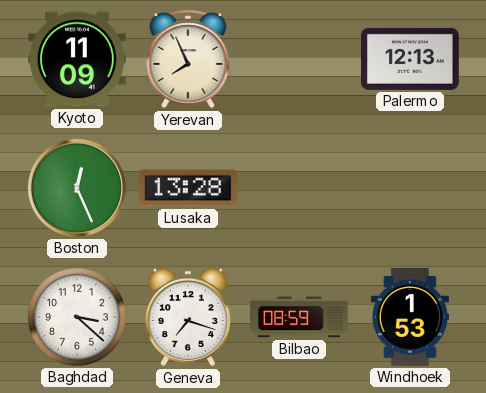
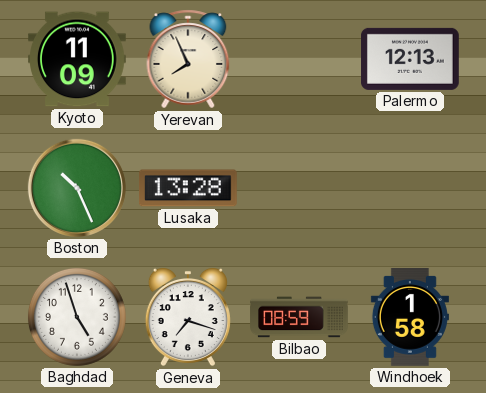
Boston: 12:26 -> 10:26
Baghdad: 3:22 -> 4:57
Windhoek: 1:53 -> 1:58
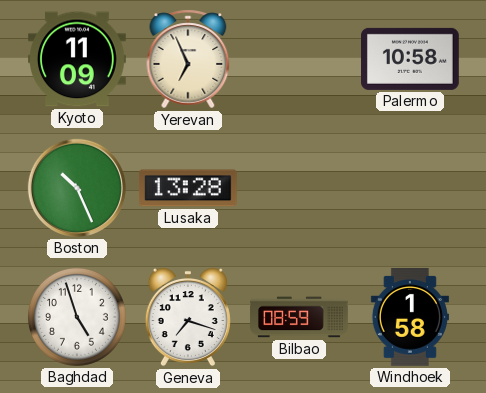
Yerevan: 7:56 -> 6:56
Palermo: 12:13 -> 10:58
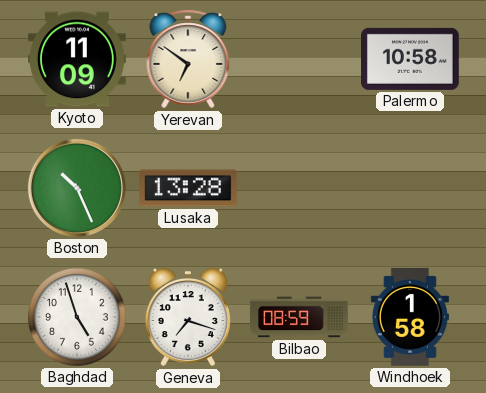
Yerevan: 6:56 -> 6:51
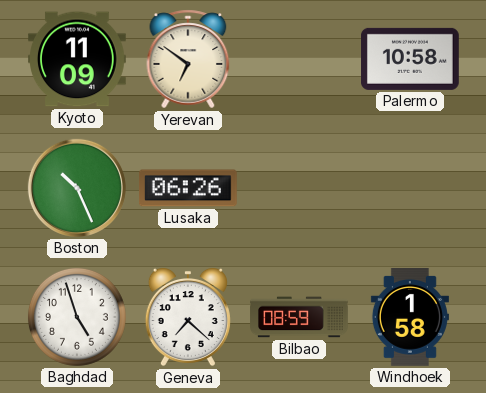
Lusaka: 13:28 -> 06:26
Geneva: 7:18 -> 7:22
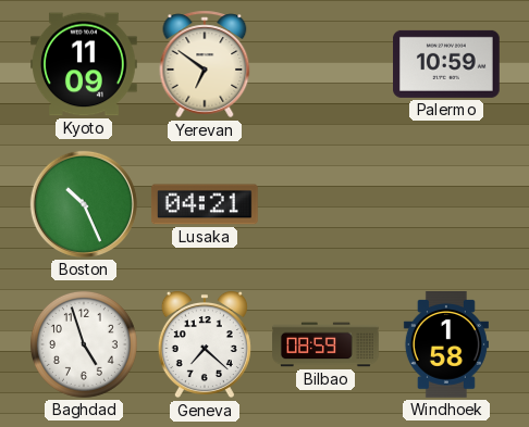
Palermo: 10:58 -> 10:59
Lusaka: 06:26 -> 04:21
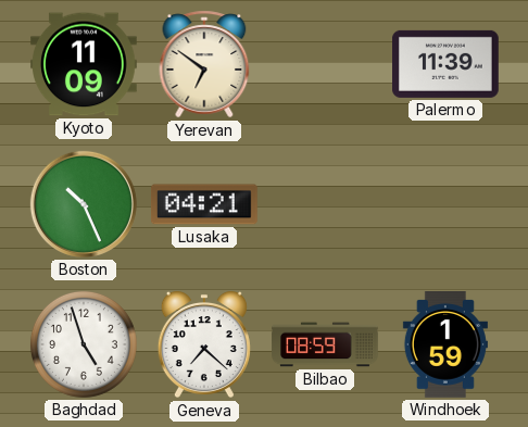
Palermo: 10:59 -> 11:39
Windhoek: 1:58 -> 1:59
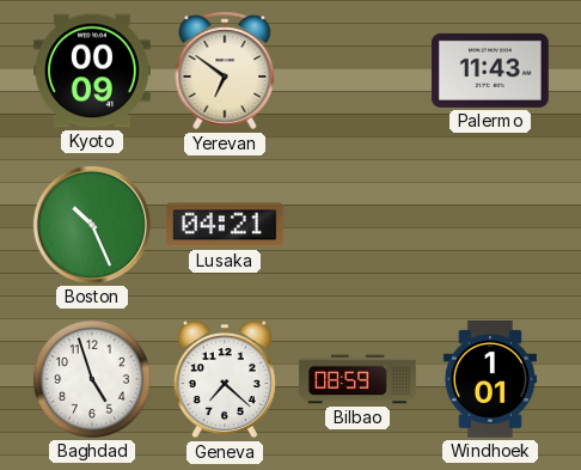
Kyoto: 11:09 -> 00:09
Palermo: 11:39 -> 11:43
Windhoek: 1:59 -> 1:01
